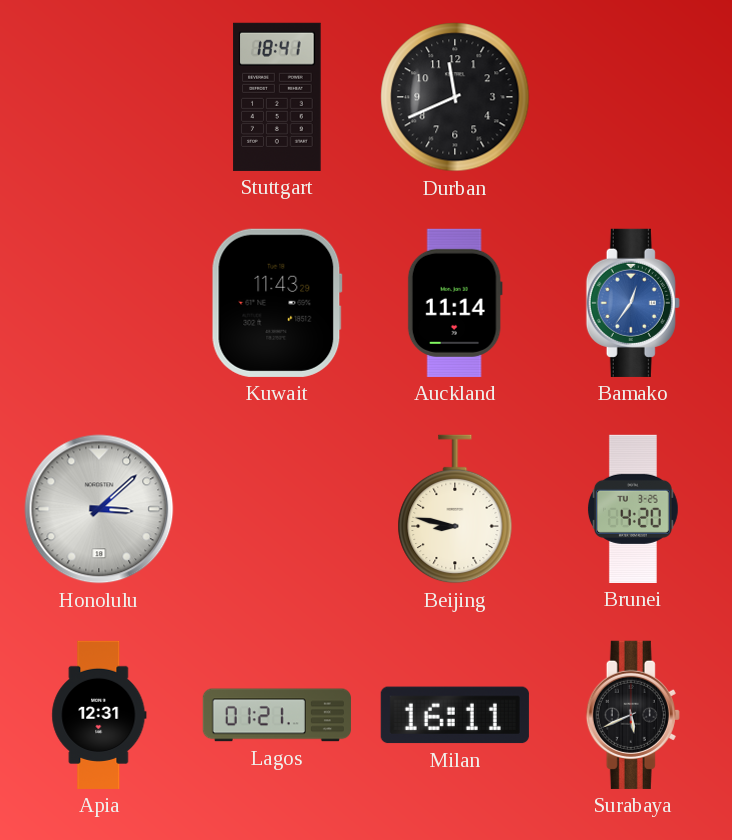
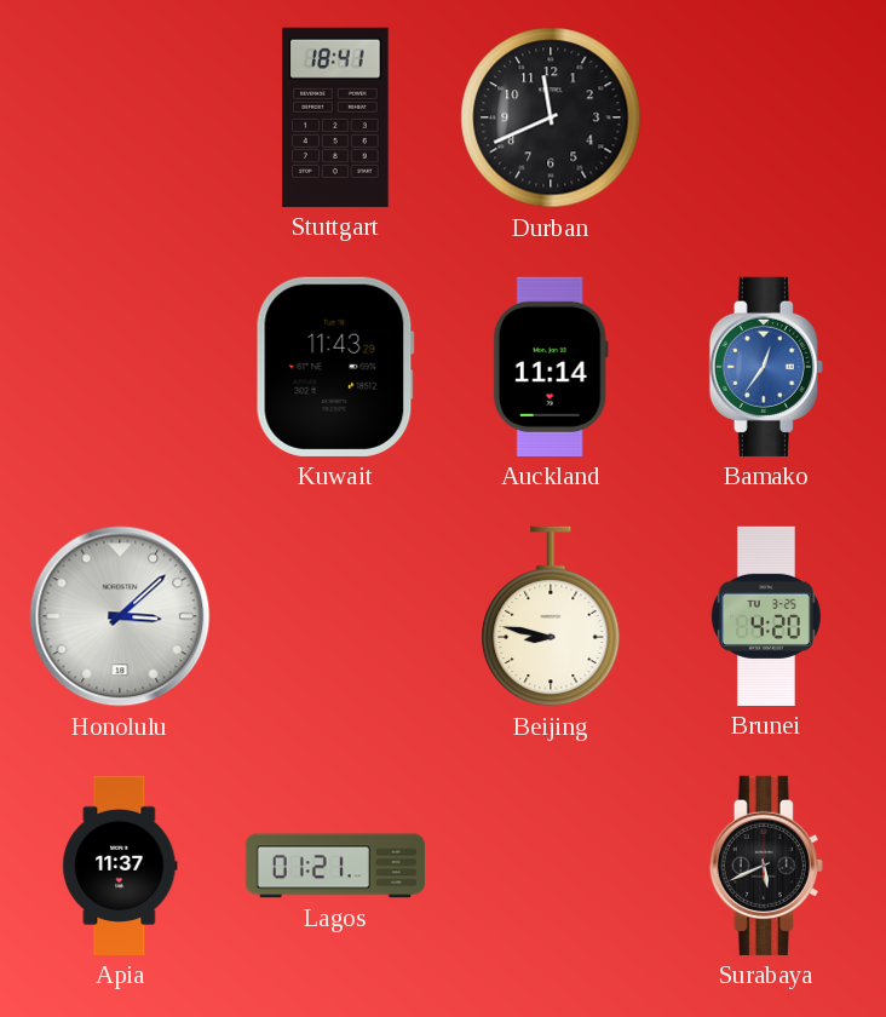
Apia: 12:31 -> 11:37
Milan: 16:11 -> none
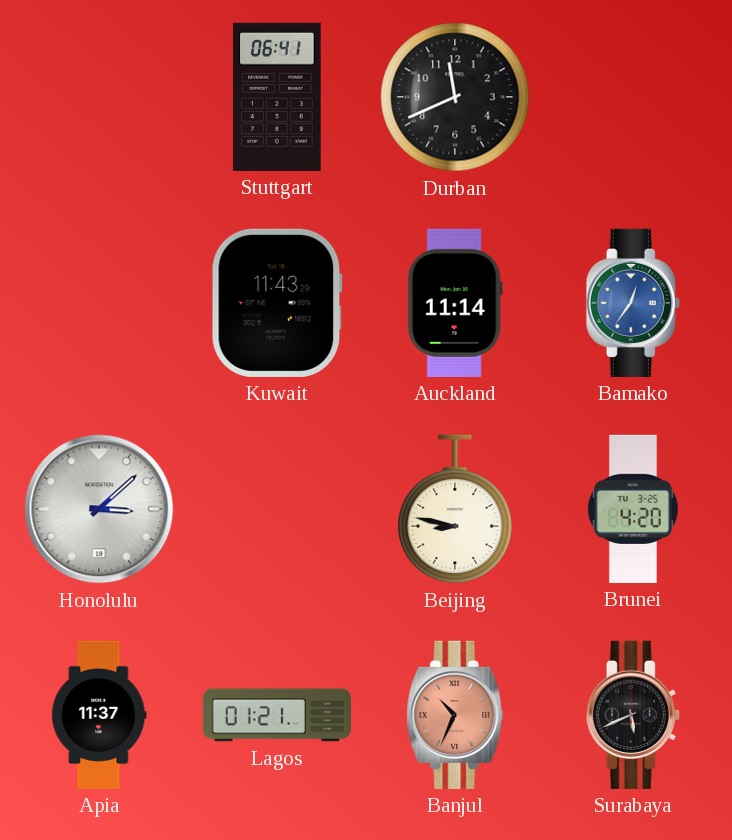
Stuttgart: 18:41 -> 06:41
Banjul: none -> 10:34
